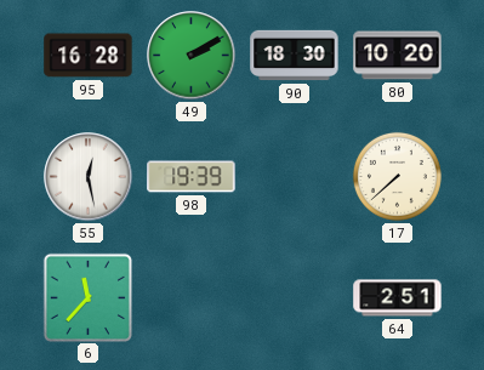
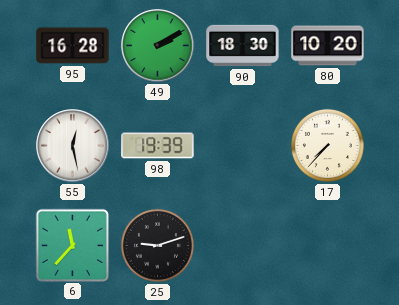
17: 7:38 -> 7:37
25: none -> 9:12
64: 2:51 -> none
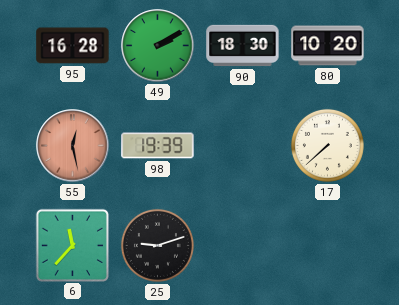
55 dial: white -> salmon
17: 7:37 -> 7:38
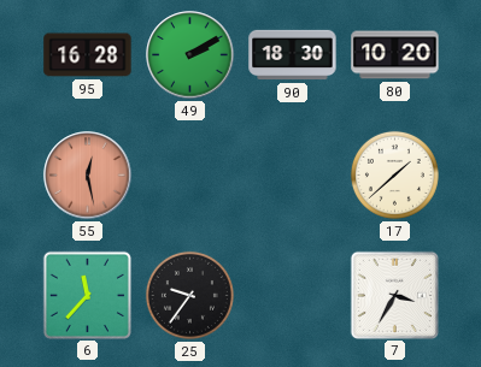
98: 19:39 -> none
17: 7:38 -> 1:38
25: 9:12 -> 9:36
7: none -> 3:35
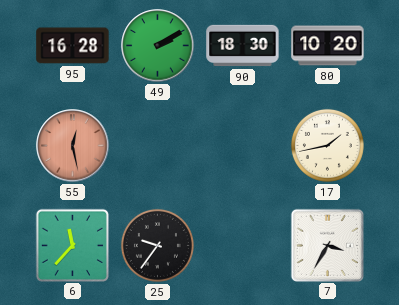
17: 1:38 -> 1:43
